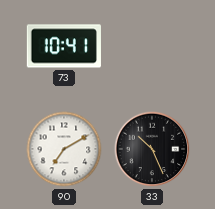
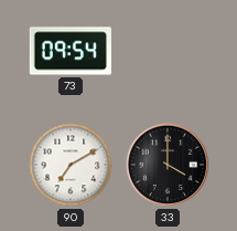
73: 10:41 -> 09:54
33: 10:26 -> 4:00
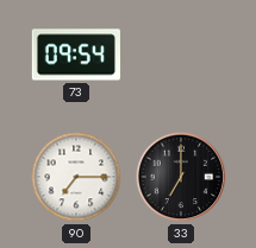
90: 7:10 -> 7:15
33: 4:00 -> 7:00
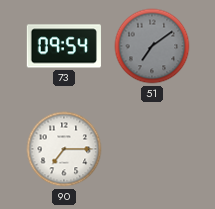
51: none -> 7:09
33: 7:00 -> none
